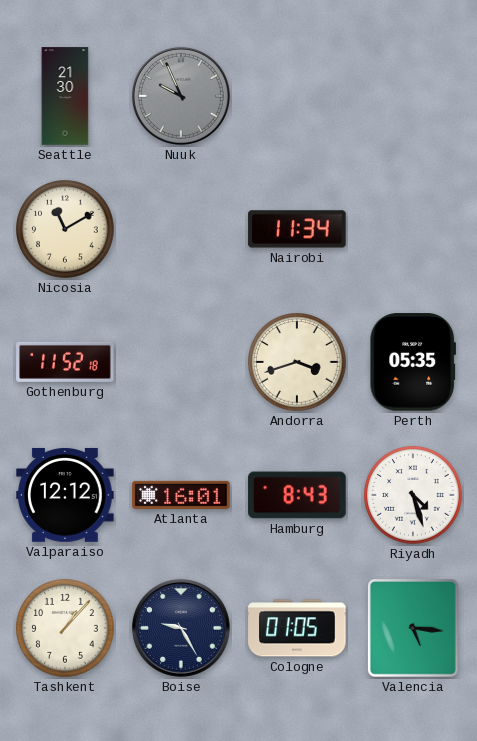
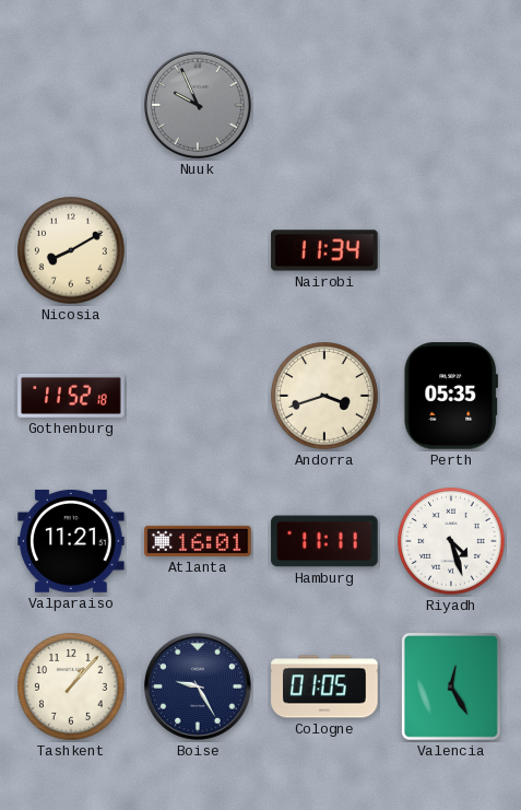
Seattle: 21:30 -> none
Nicosia: 11:10 -> 8:10
Valparaiso: 12:12 -> 11:21
Hamburg: 8:43 -> 11:11
Valencia: 5:16 -> 12:25
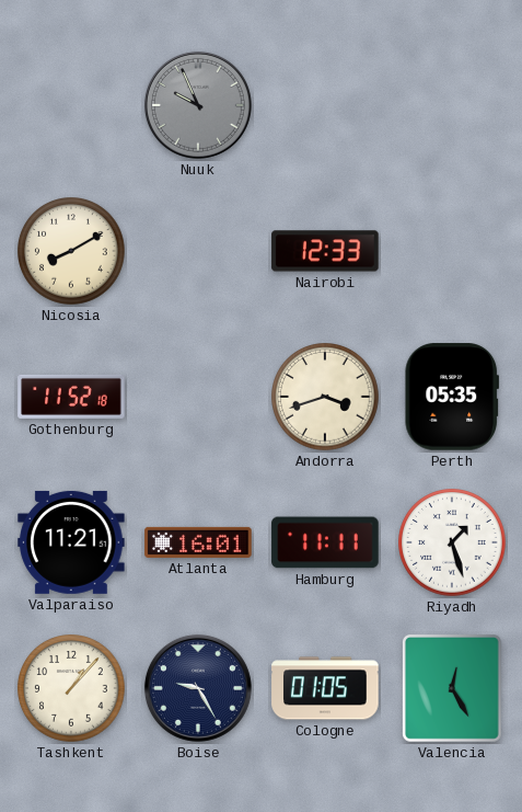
Nairobi: 11:34 -> 12:33
Riyadh: 4:27 -> 1:27
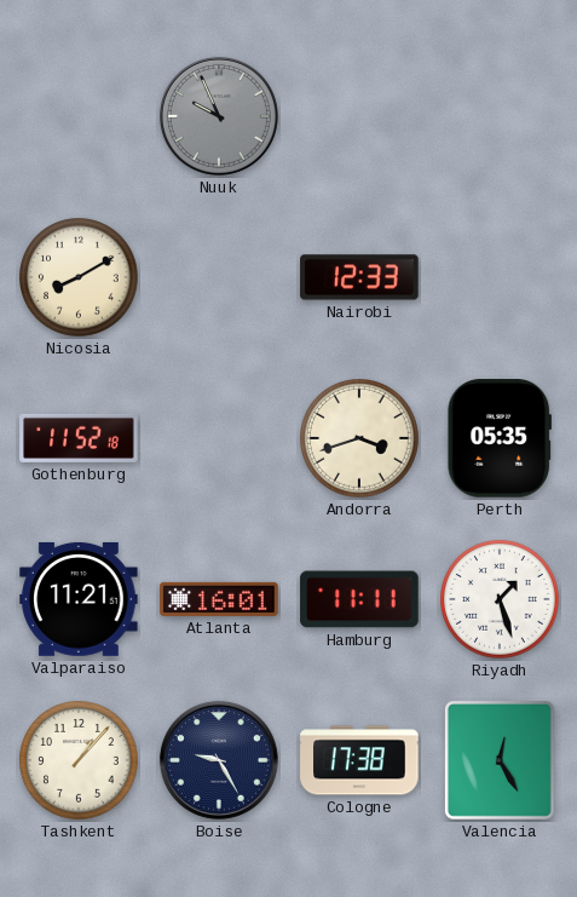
Cologne: 01:05 -> 17:38
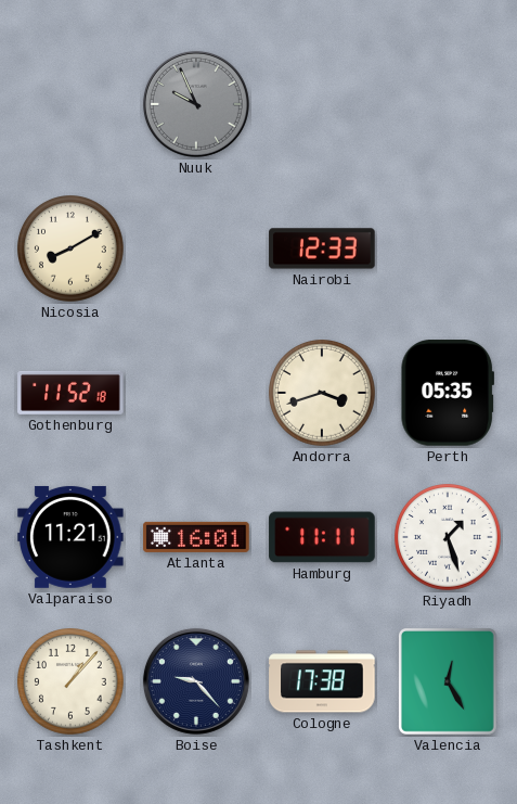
Boise: 9:25 -> 9:23
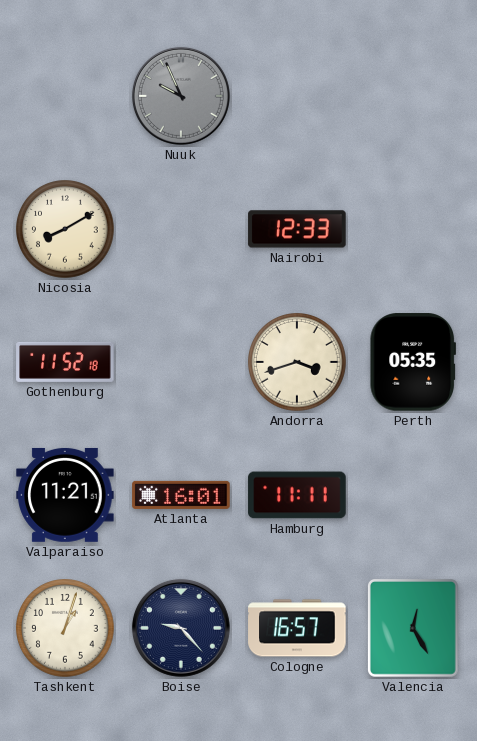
Riyadh: 1:27 -> none
Tashkent: 1:07 -> 1:03
Cologne: 17:38 -> 16:57
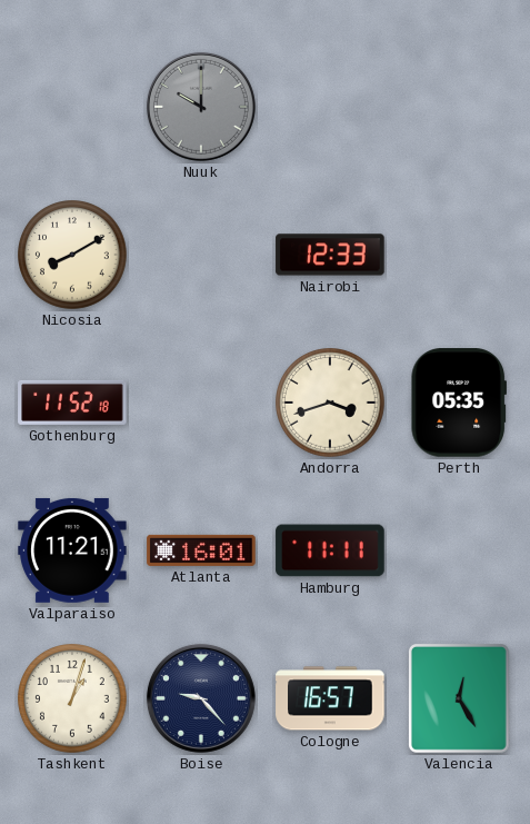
Nuuk: 9:56 -> 10:00
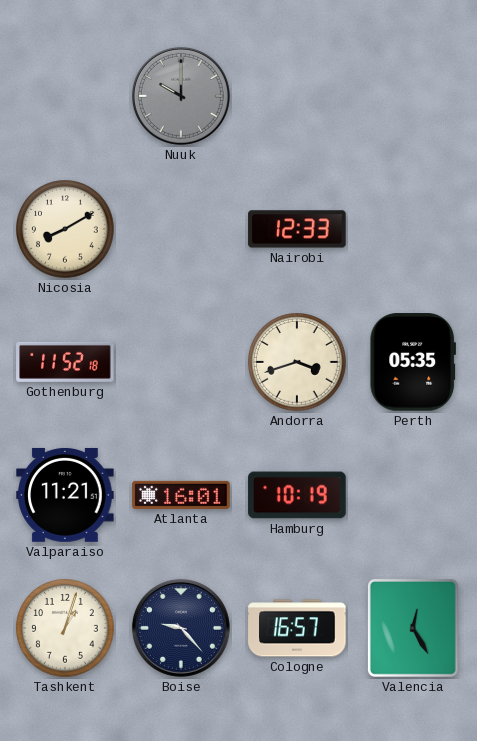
Hamburg: 11:11 -> 10:19
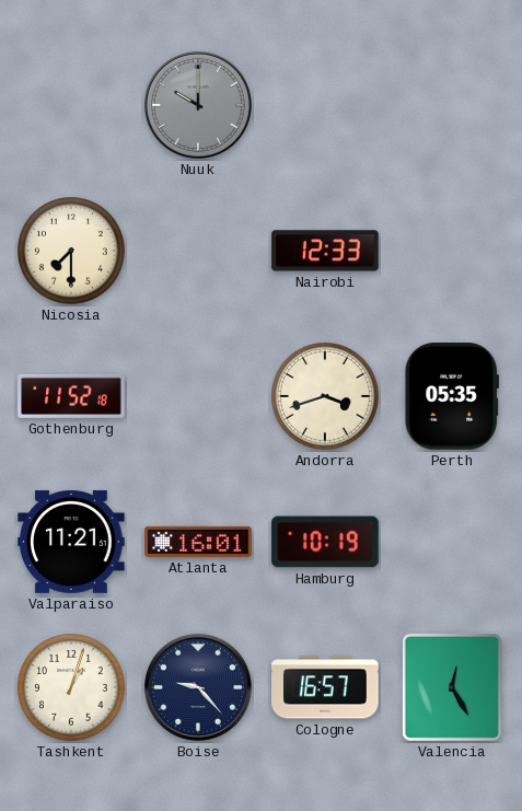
Nicosia: 8:10 -> 7:30
